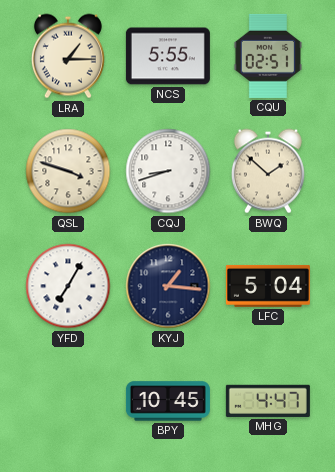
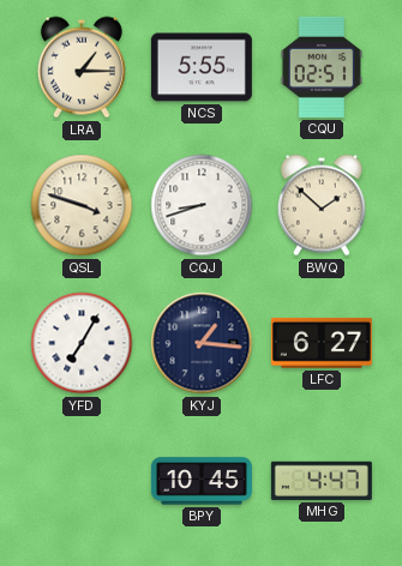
LFC: 5:04 -> 6:27
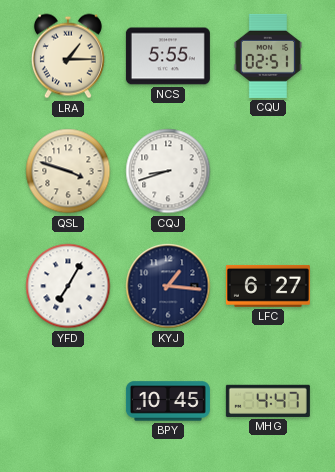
BWQ: 1:52 -> none
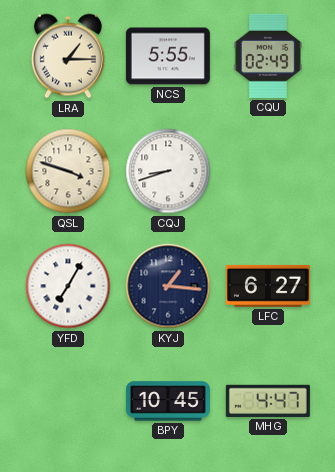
CQU: 02:51 -> 02:49
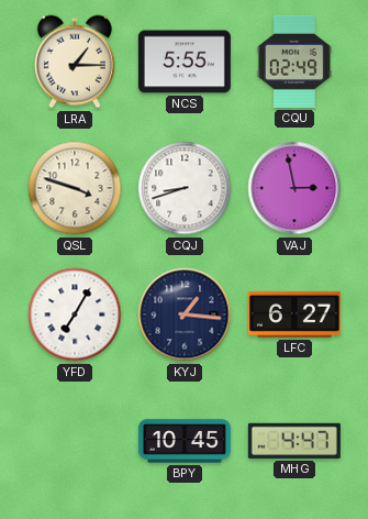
VAJ: none -> 2:58
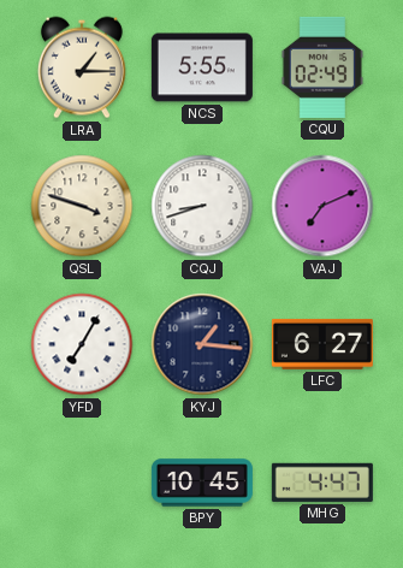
VAJ: 2:58 -> 7:11
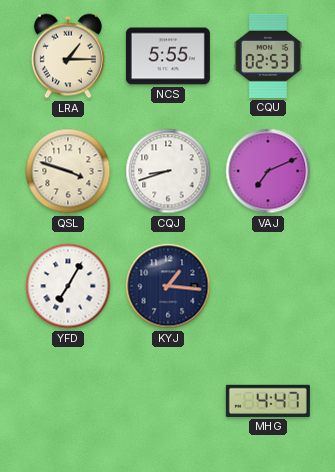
CQU: 02:49 -> 02:53
LFC: 6:27 -> none
BPY: 10:45 -> none
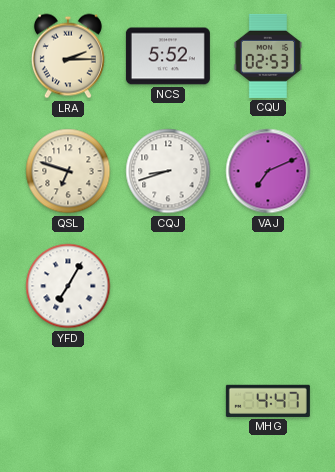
LRA: 1:15 -> 2:15
NCS: 5:55 -> 5:52
QSL: 3:48 -> 6:48
KYJ: 1:16 -> none
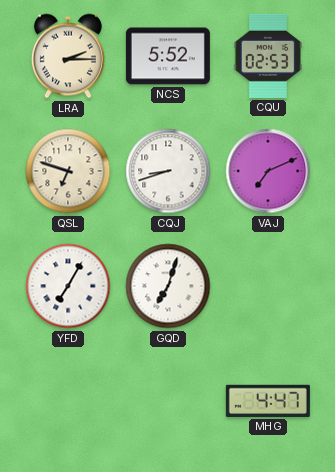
GQD: none -> 7:03
